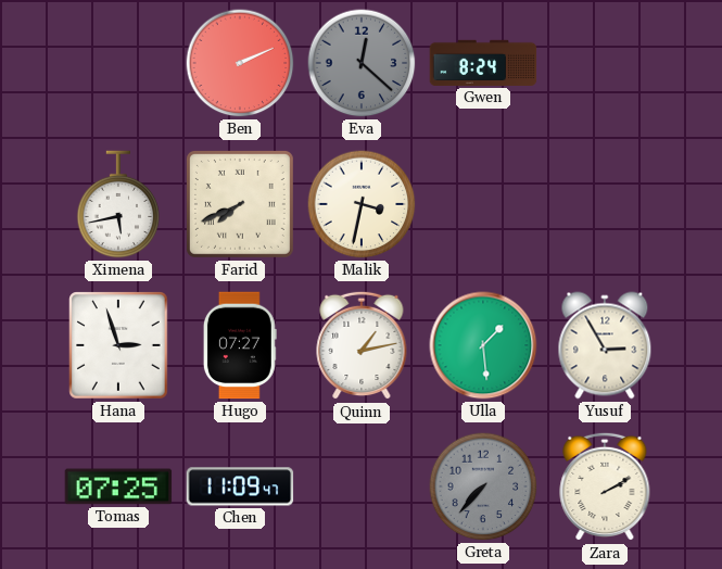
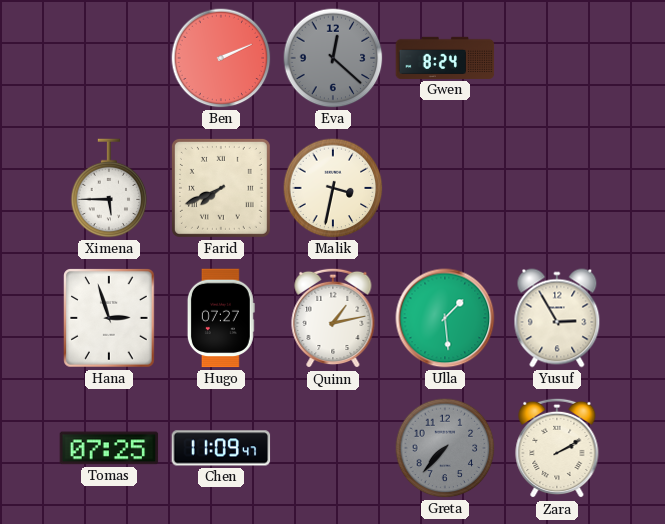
Ximena: 5:43 -> 5:45
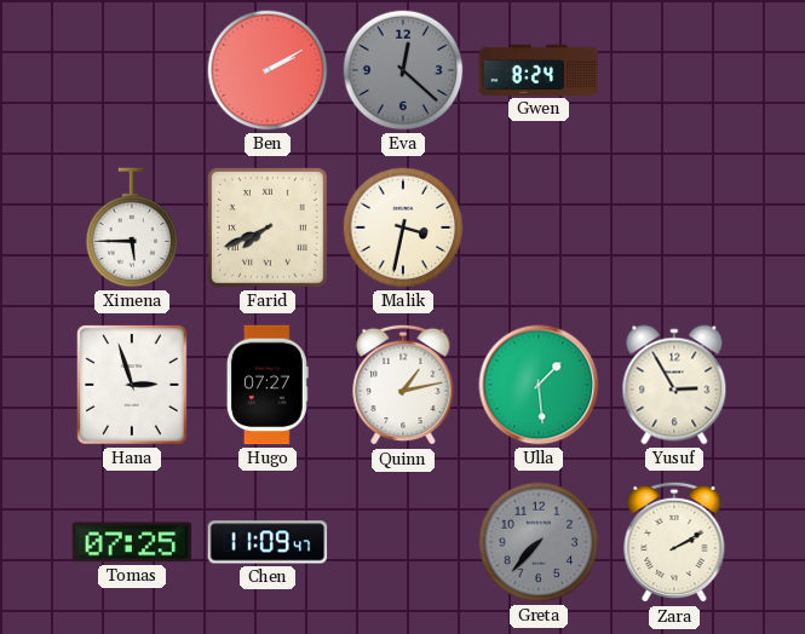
Ben: 2:11 -> 2:10
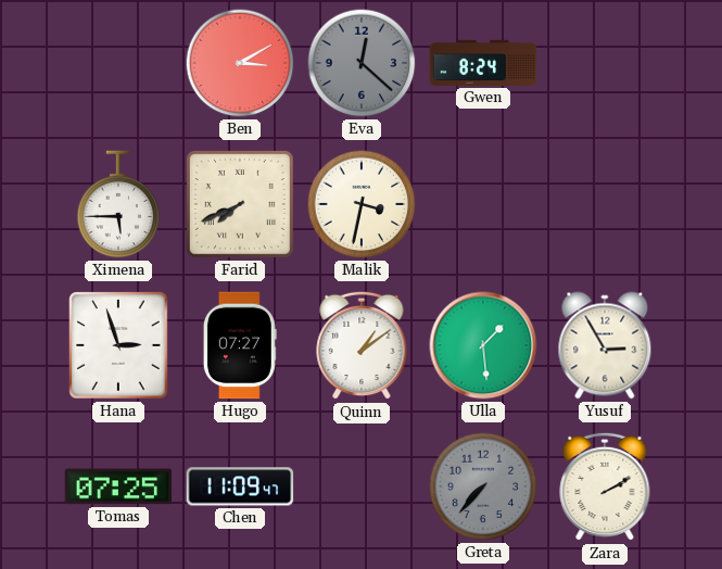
Ben: 2:10 -> 3:10
Quinn: 1:13 -> 1:09
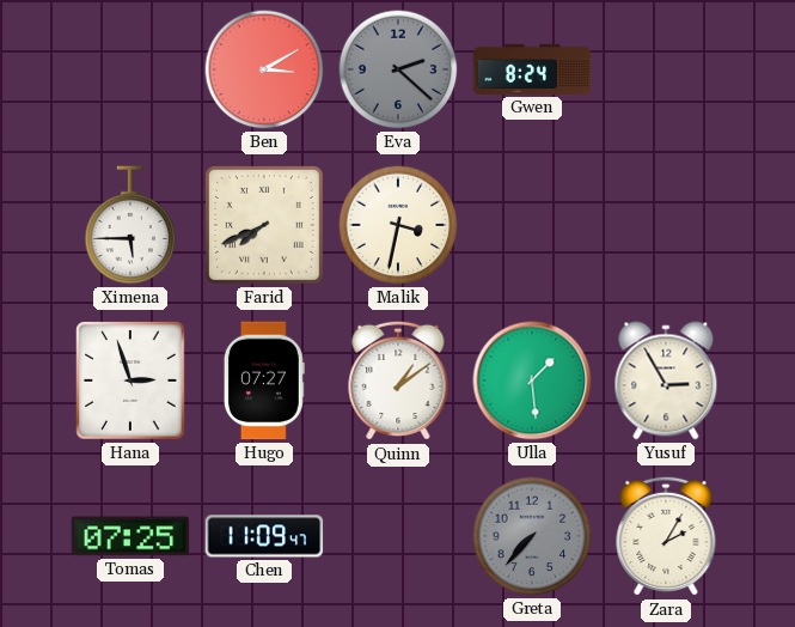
Eva: 12:22 -> 2:22
Zara: 2:10 -> 2:05
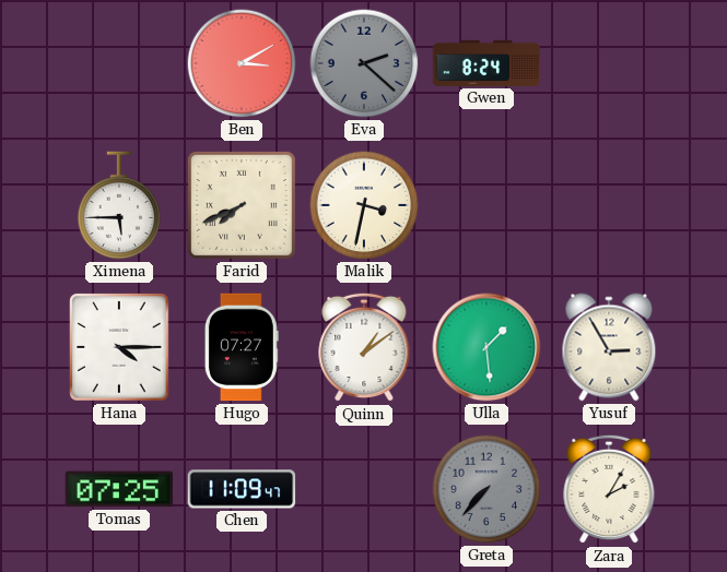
Hana: 2:57 -> 4:15
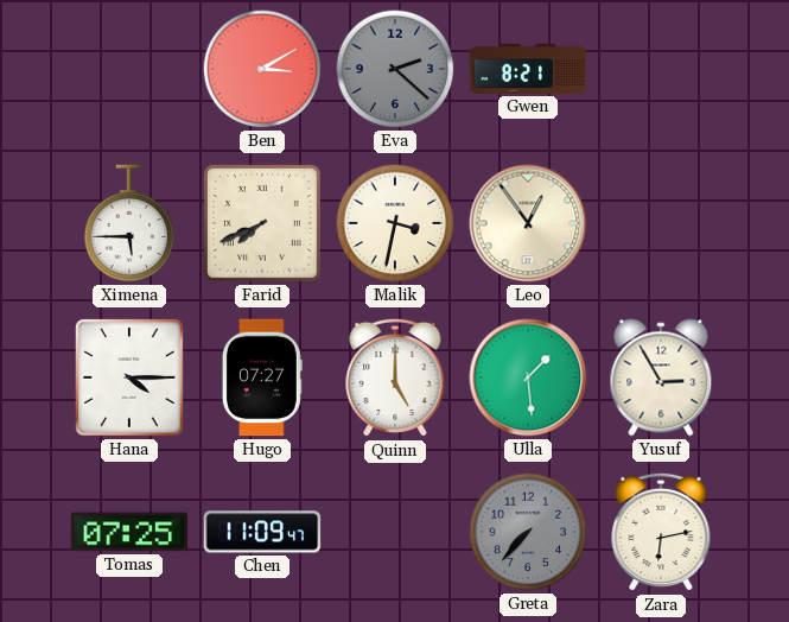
Gwen: 8:24 -> 8:21
Leo: none -> 12:54
Quinn: 1:09 -> 5:00
Zara: 2:05 -> 6:13
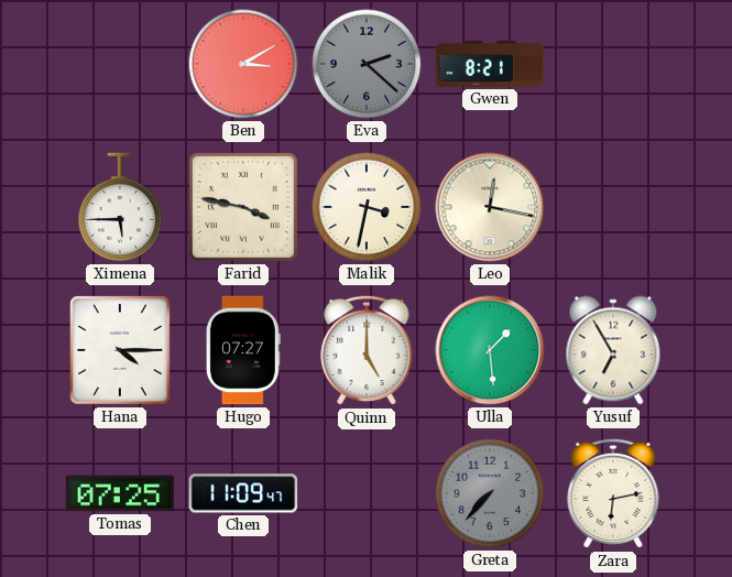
Farid: 7:41 -> 3:47
Leo: 12:54 -> 12:17
Yusuf: 2:55 -> 6:55
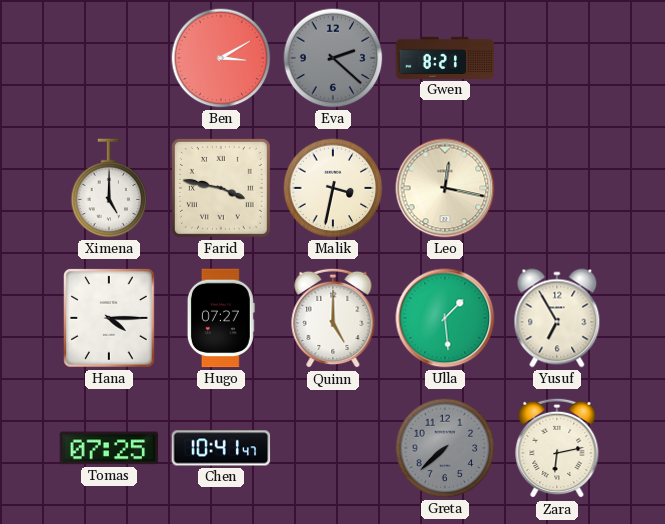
Ximena: 5:45 -> 5:00
Chen: 11:09 -> 10:41
Greta: 7:37 -> 7:38
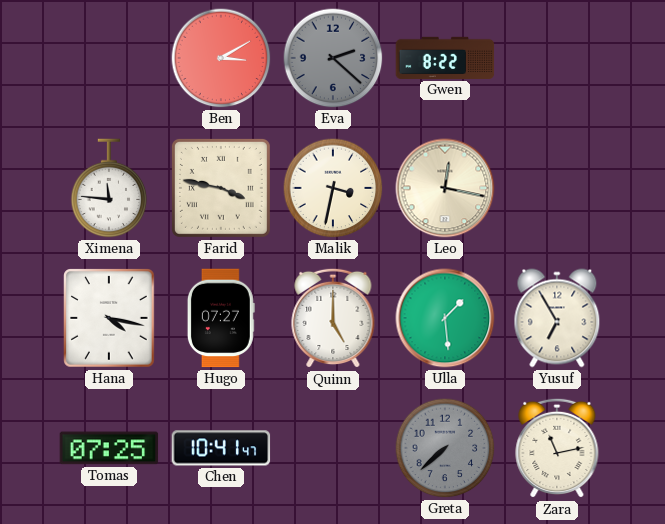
Gwen: 8:21 -> 8:22
Ximena: 5:00 -> 11:46
Hana: 4:15 -> 4:17
Zara: 6:13 -> 11:13
